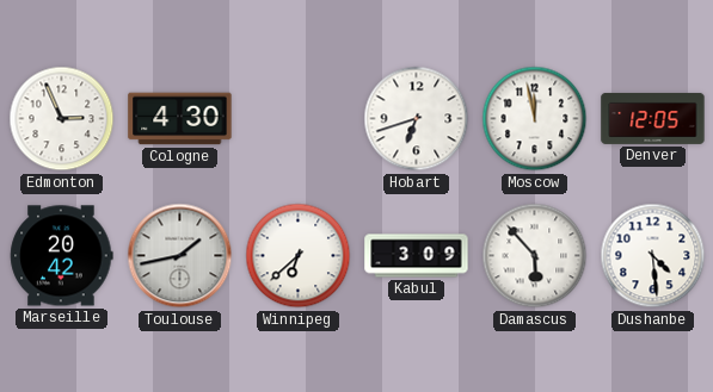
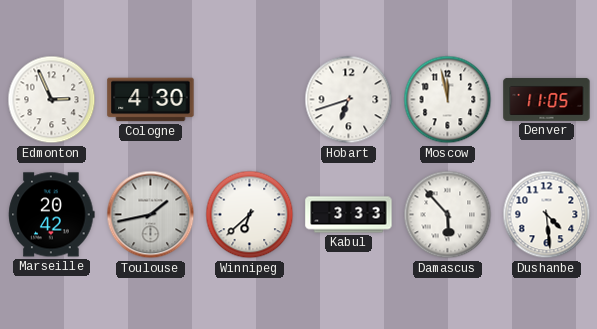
Denver: 12:05 -> 11:05
Kabul: 3:09 -> 3:33
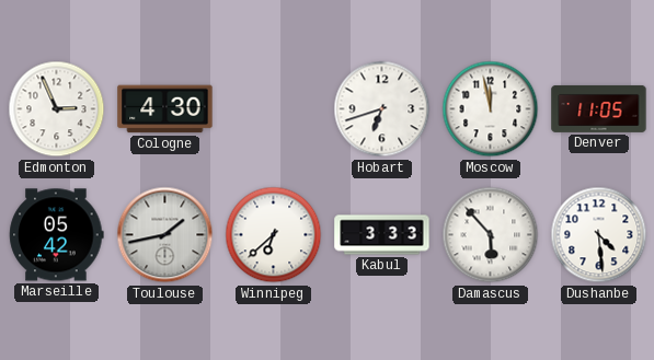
Marseille: 20:42 -> 05:42
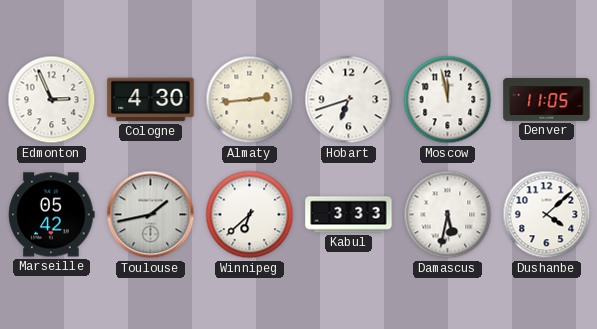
Almaty: none -> 2:44
Damascus: 5:53 -> 5:32
Dushanbe: 4:29 -> 4:08
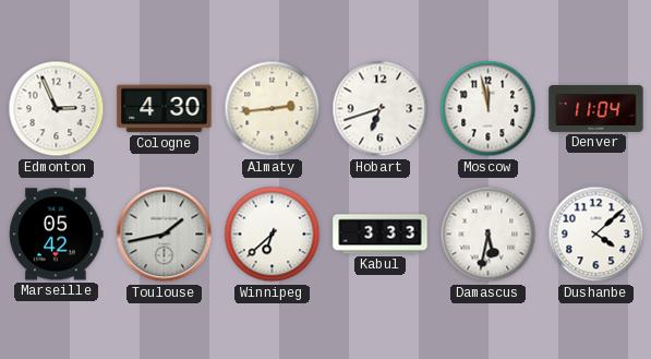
Denver: 11:05 -> 11:04
